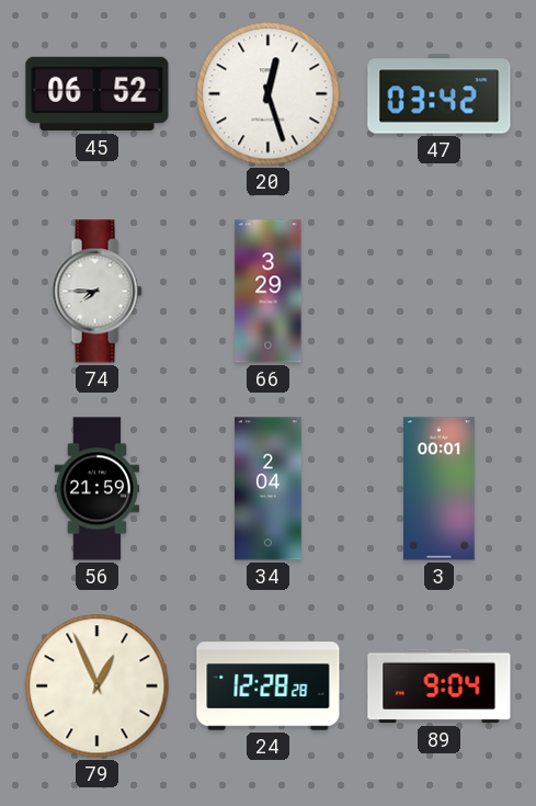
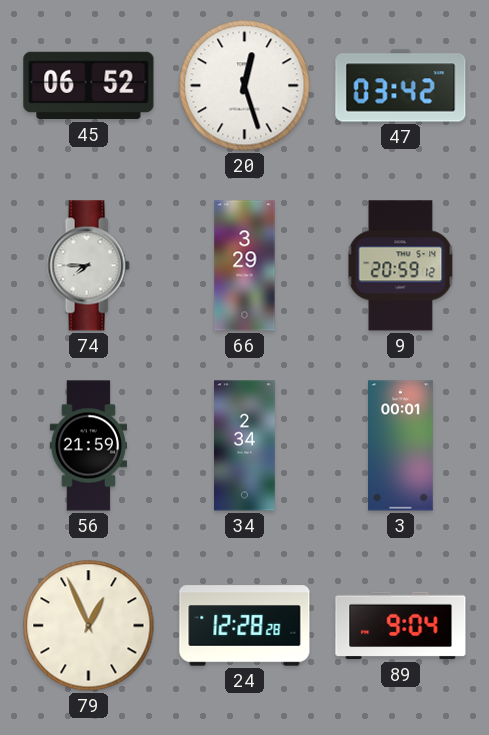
9: none -> 20:59
34: 2:04 -> 2:34
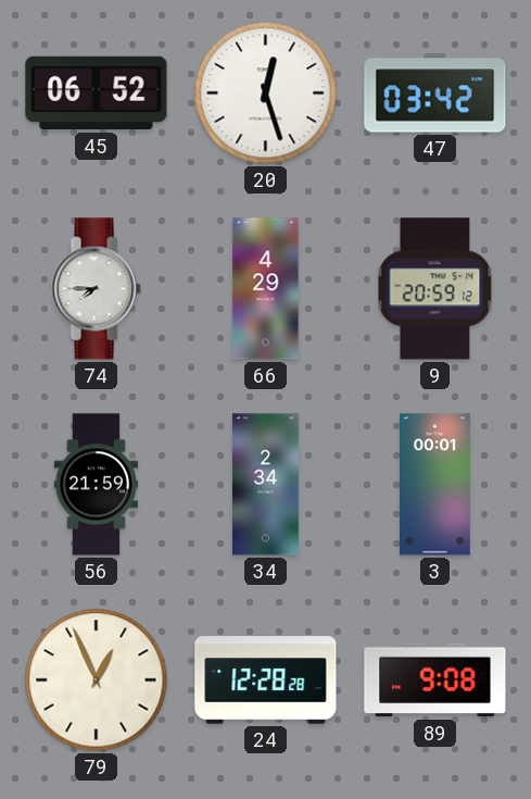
66: 3:29 -> 4:29
89: 9:04 -> 9:08
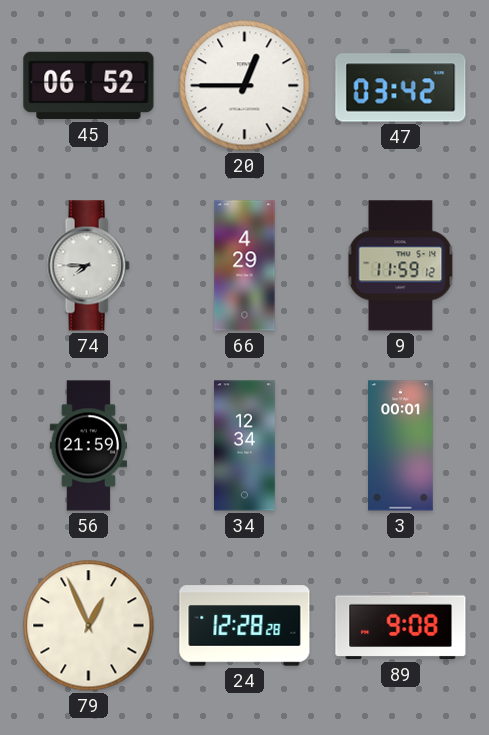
20: 12:27 -> 12:45
9: 20:59 -> 11:59
34: 2:34 -> 12:34
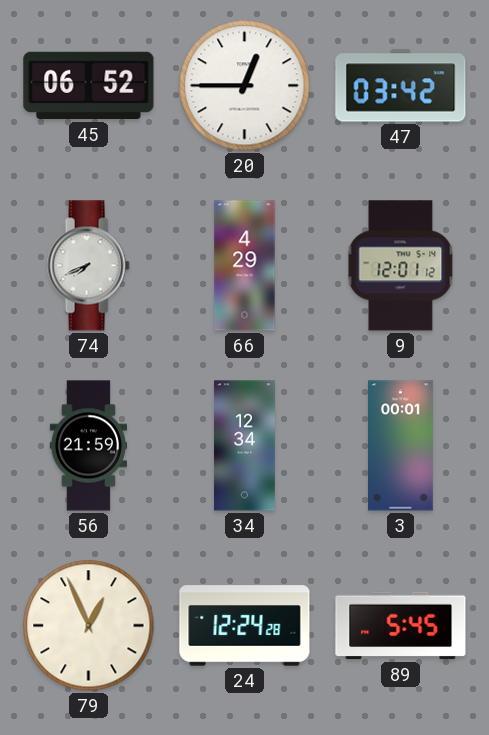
74: 7:45 -> 7:41
9: 11:59 -> 12:01
24: 12:28 -> 12:24
89: 9:08 -> 5:45
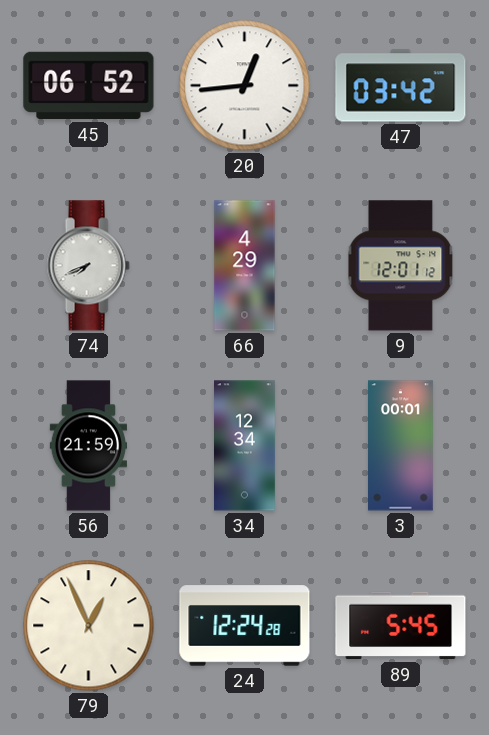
20: 12:45 -> 12:44
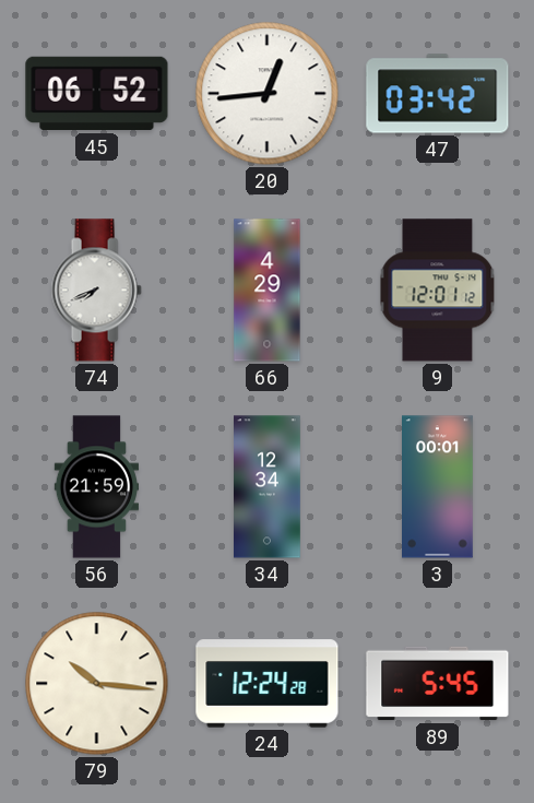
79: 12:56 -> 10:16
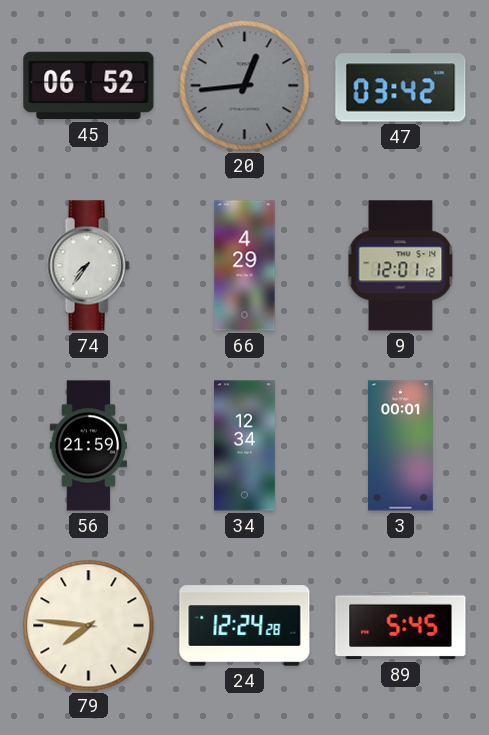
20 dial: white -> grey
74: 7:41 -> 7:36
79: 10:16 -> 7:46
